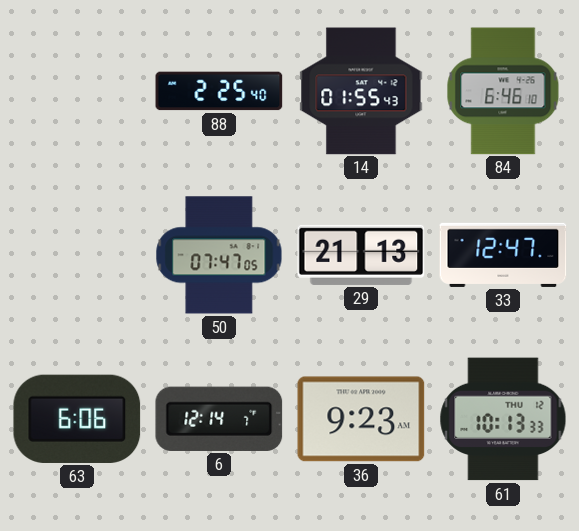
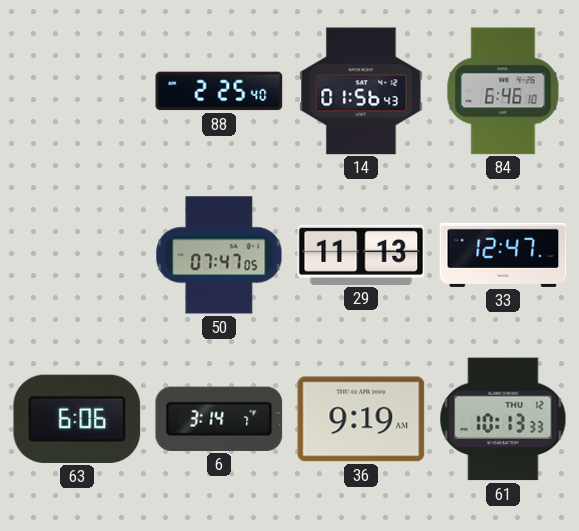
14: 01:55 -> 01:56
29: 21:13 -> 11:13
6: 12:14 -> 3:14
36: 9:23 -> 9:19
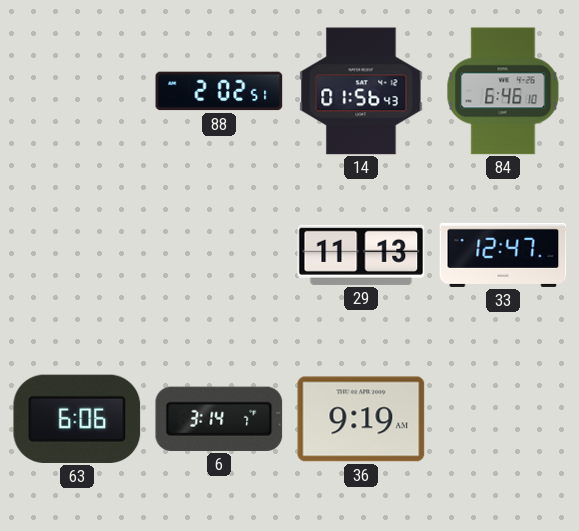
88: 2:25 -> 2:02
50: 07:47 -> none
61: 10:13 -> none
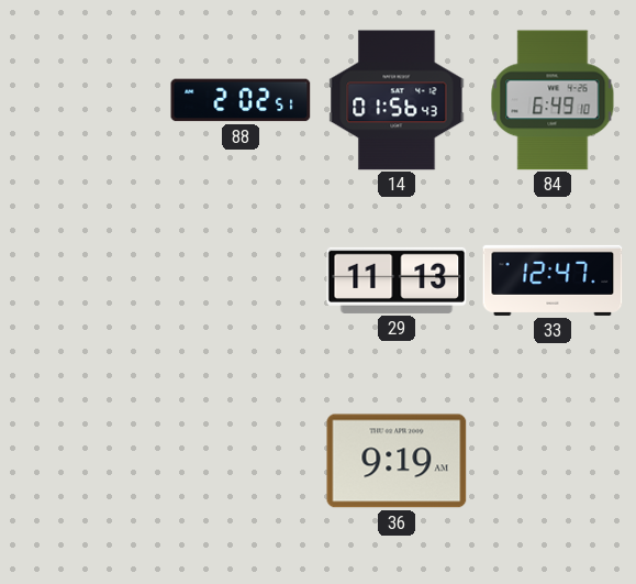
84: 6:46 -> 6:49
63: 6:06 -> none
6: 3:14 -> none
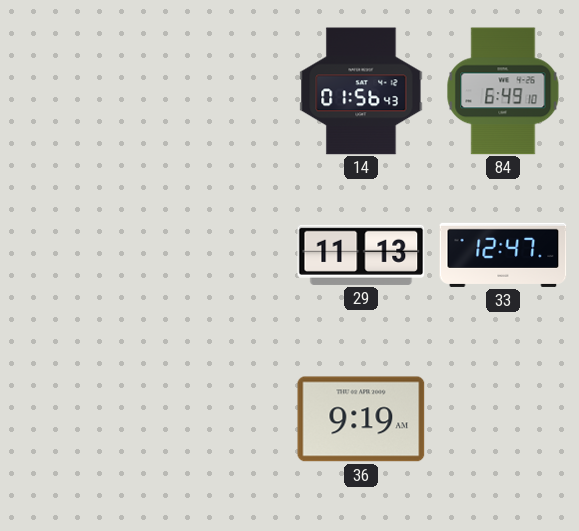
88: 2:02 -> none
